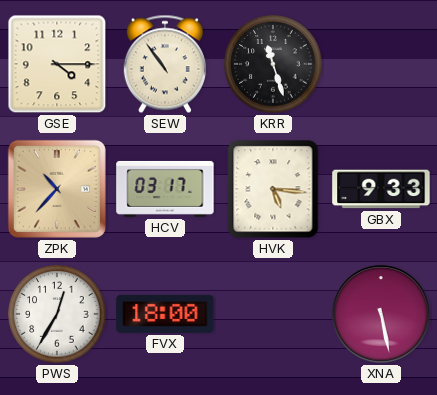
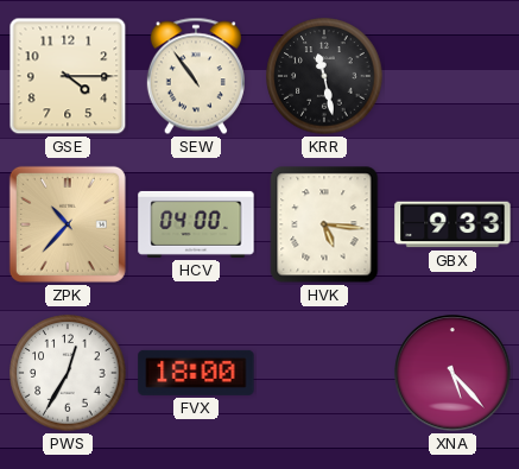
KRR: 11:27 -> 11:28
HCV: 03:17 -> 04:00
XNA: 5:28 -> 5:23
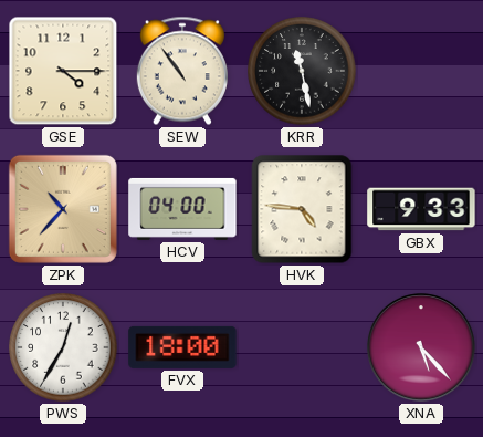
HVK: 5:16 -> 4:46
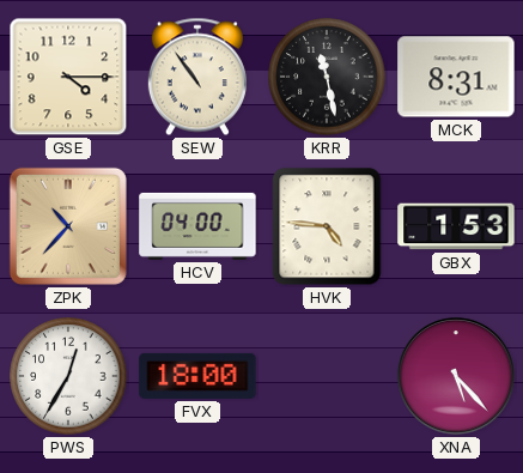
MCK: none -> 8:31
GBX: 9:33 -> 1:53
